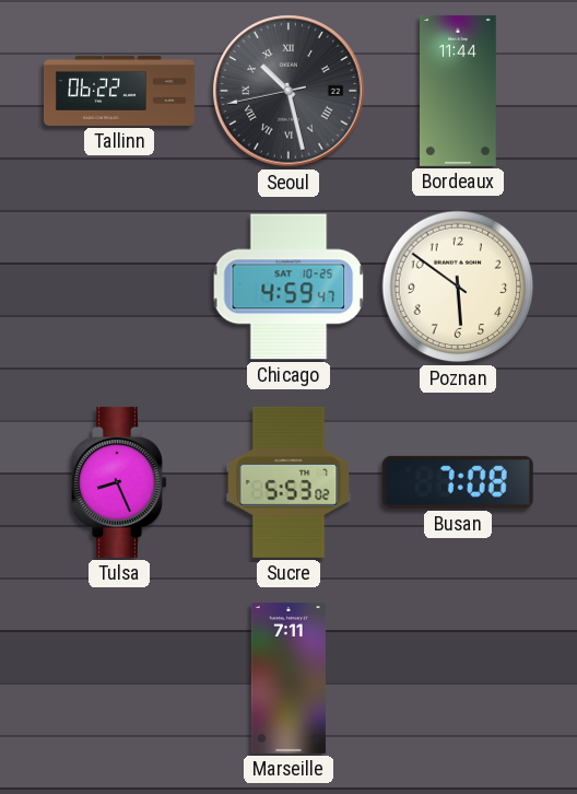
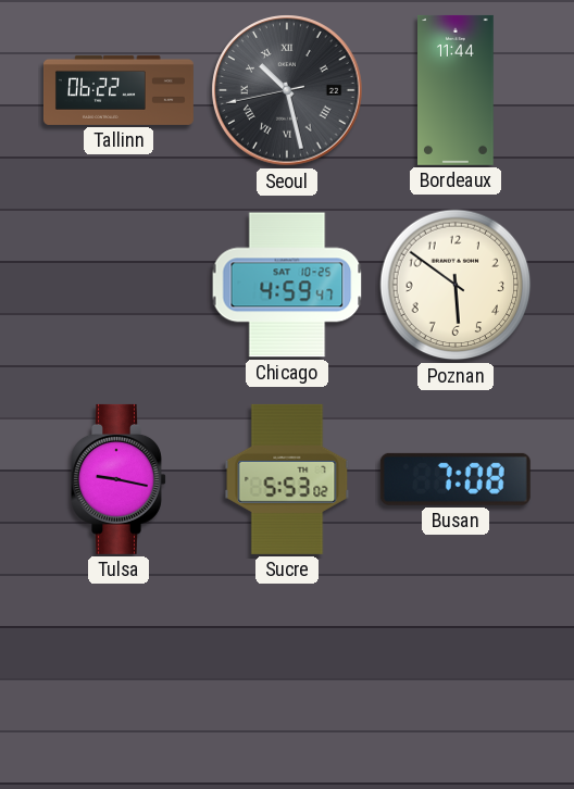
Tulsa: 8:26 -> 9:17
Marseille: 7:11 -> none
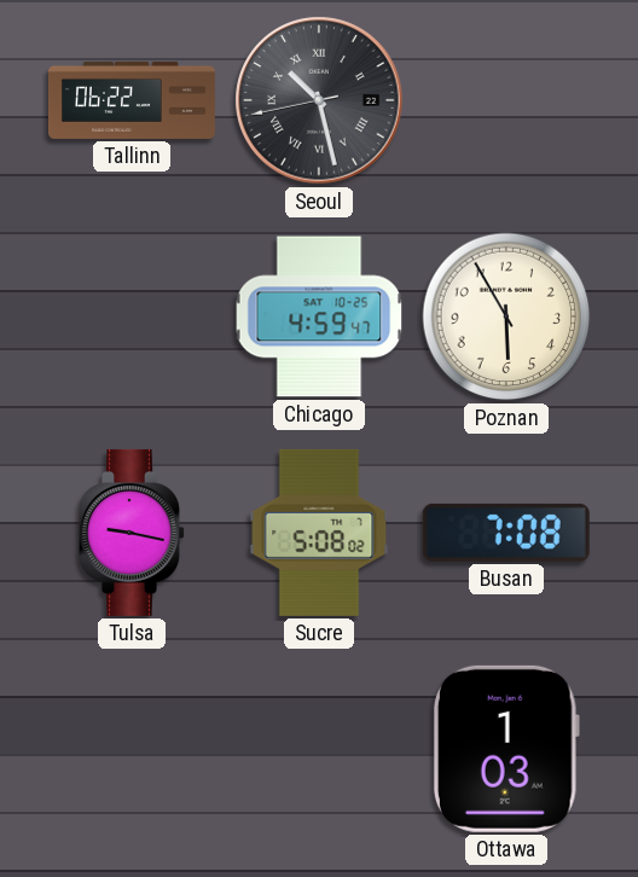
Bordeaux: 11:44 -> none
Poznan: 5:51 -> 5:55
Sucre: 5:53 -> 5:08
Ottawa: none -> 1:03
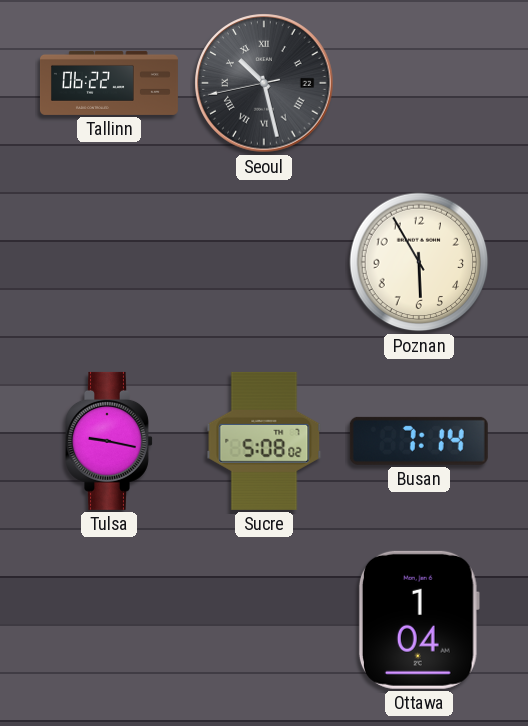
Chicago: 4:59 -> none
Busan: 7:08 -> 7:14
Ottawa: 1:03 -> 1:04
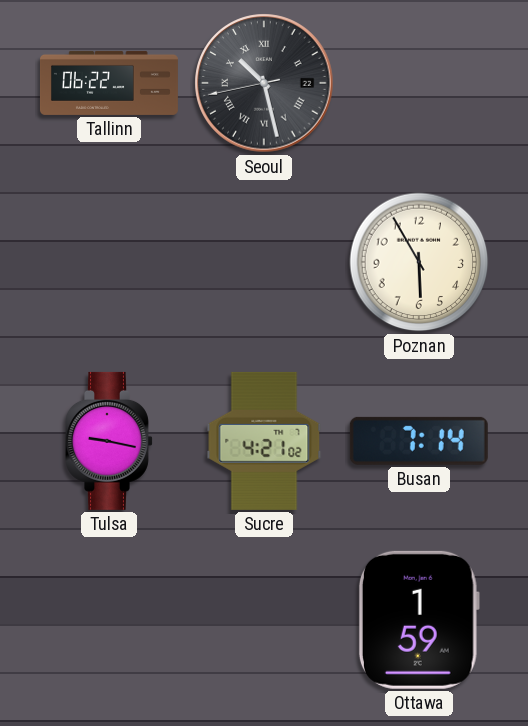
Sucre: 5:08 -> 4:21
Ottawa: 1:04 -> 1:59
